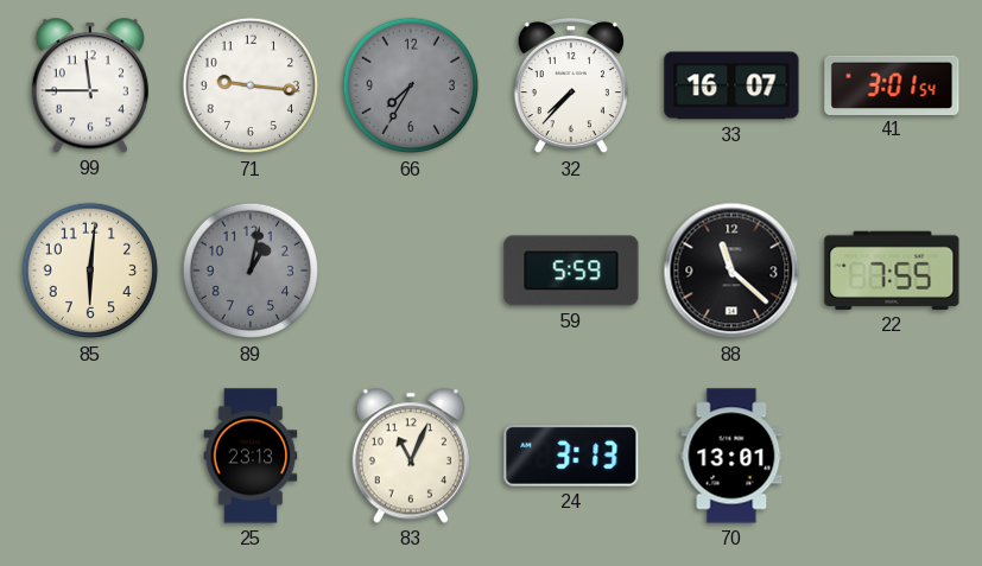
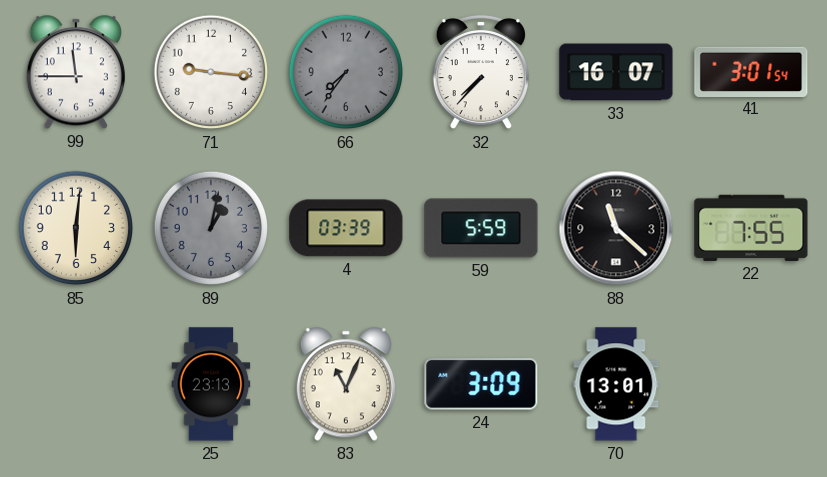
66: 7:35 -> 7:36
4: none -> 03:39
24: 3:13 -> 3:09
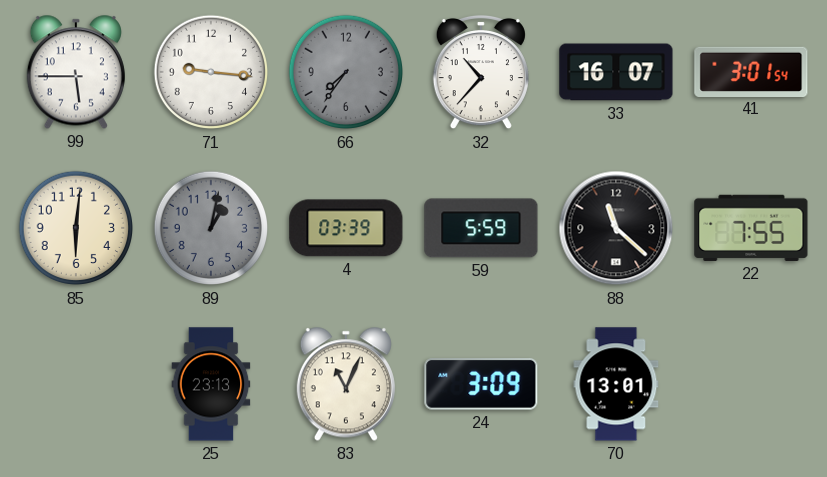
99: 11:45 -> 5:45
32: 7:37 -> 10:37
